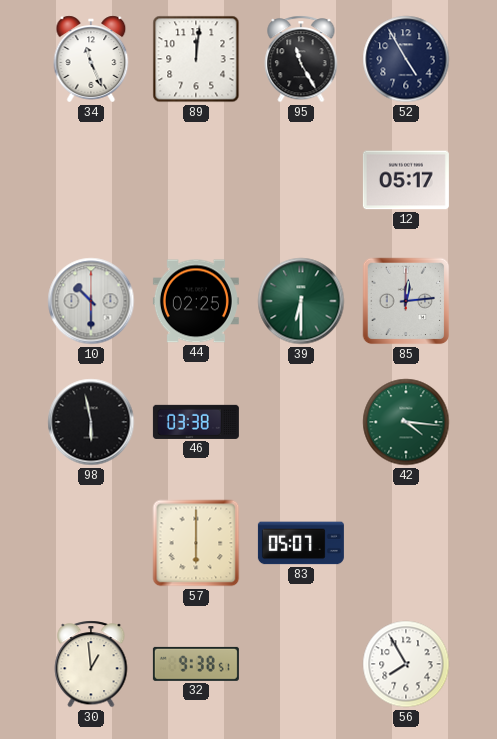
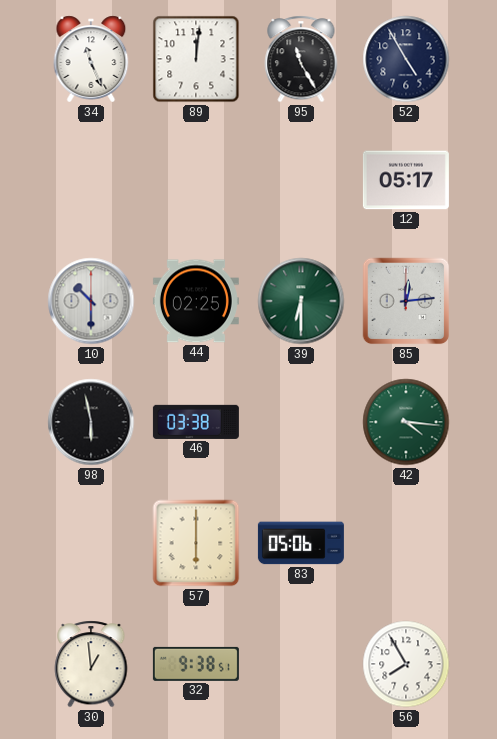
83: 05:07 -> 05:06
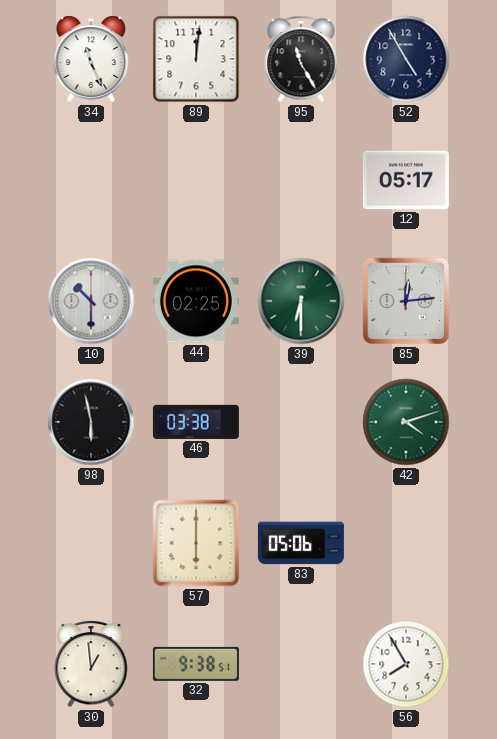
42: 4:16 -> 4:12
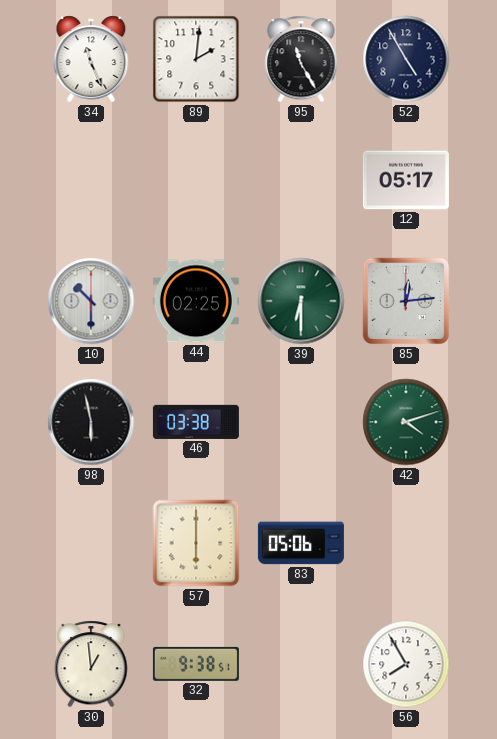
89: 12:01 -> 2:01
